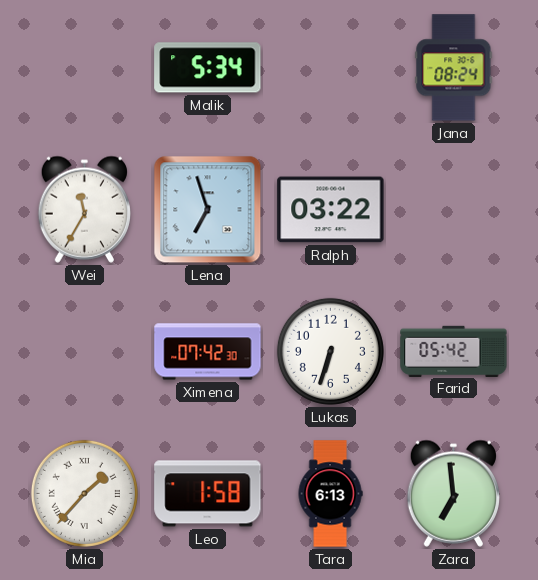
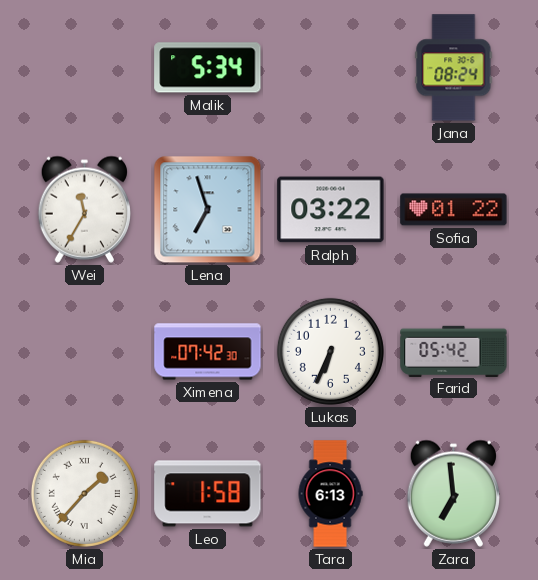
Sofia: none -> 01:22
Lukas: 6:33 -> 6:34
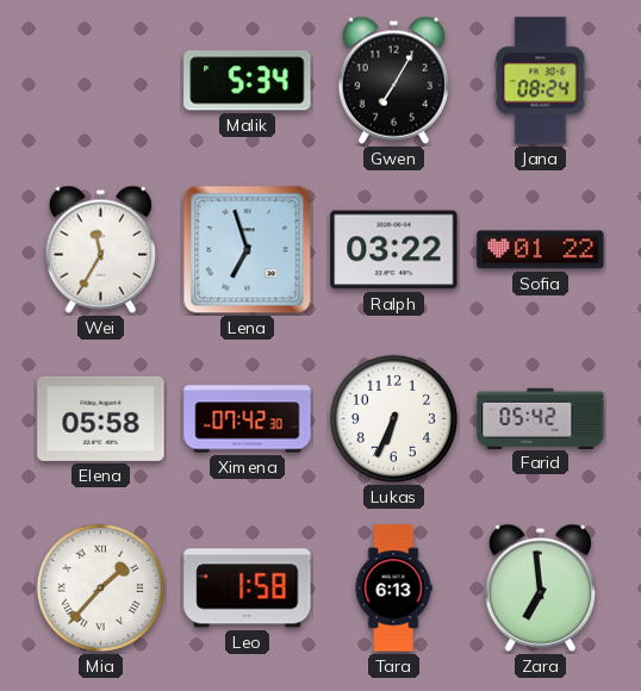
Gwen: none -> 7:05
Elena: none -> 05:58
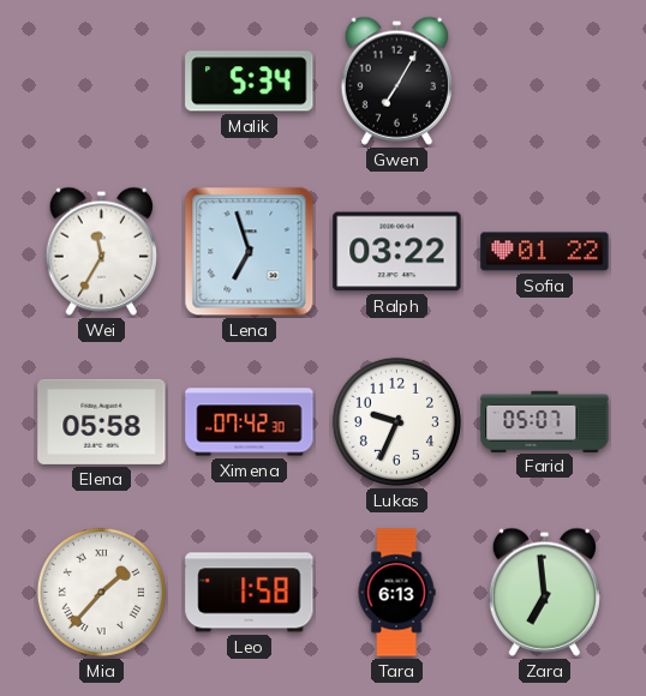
Jana: 08:24 -> none
Lukas: 6:34 -> 9:34
Farid: 05:42 -> 05:07
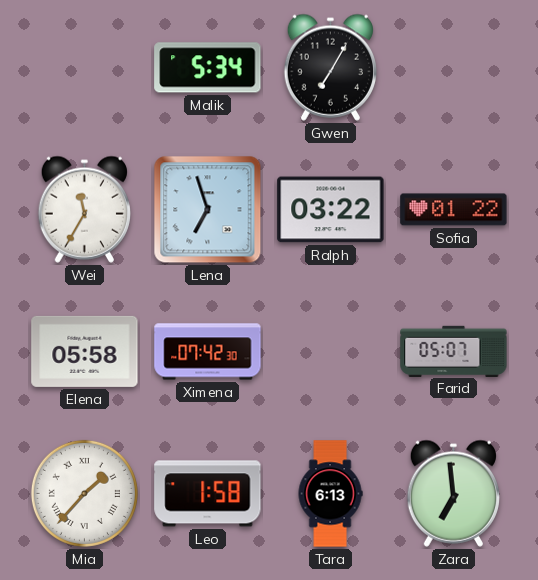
Lukas: 9:34 -> none
